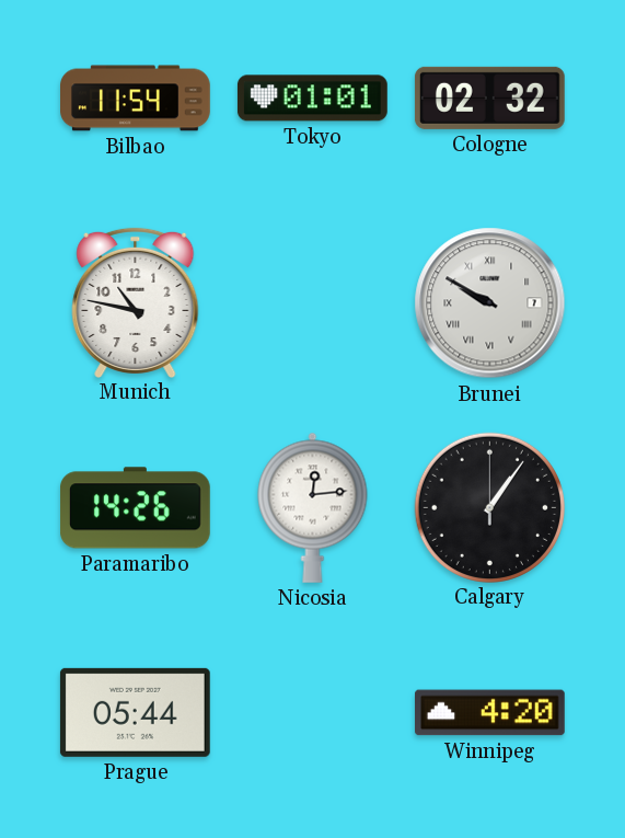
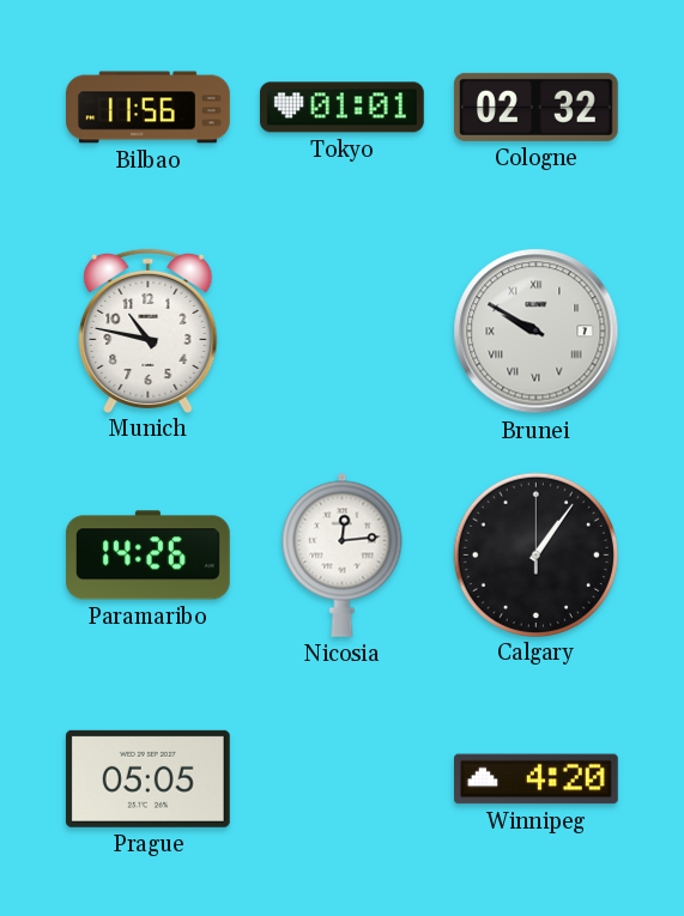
Bilbao: 11:54 -> 11:56
Prague: 05:44 -> 05:05
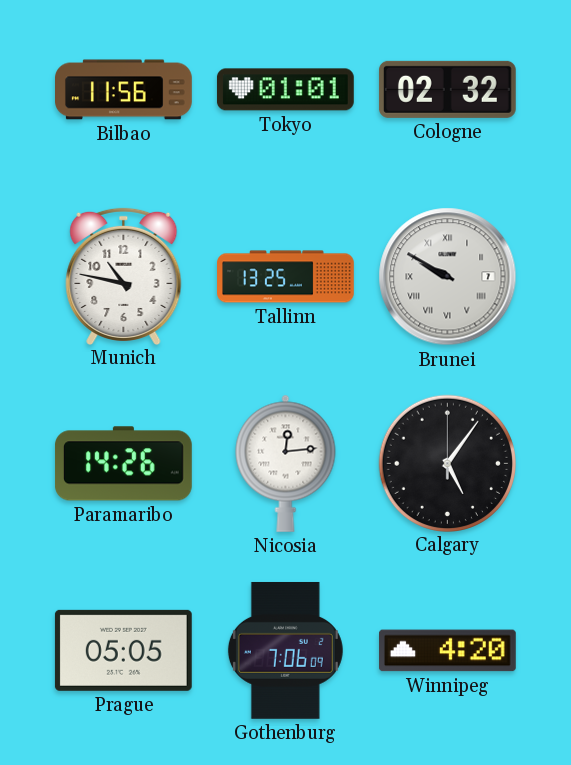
Tallinn: none -> 13:25
Calgary: 1:06 -> 5:06
Gothenburg: none -> 7:06
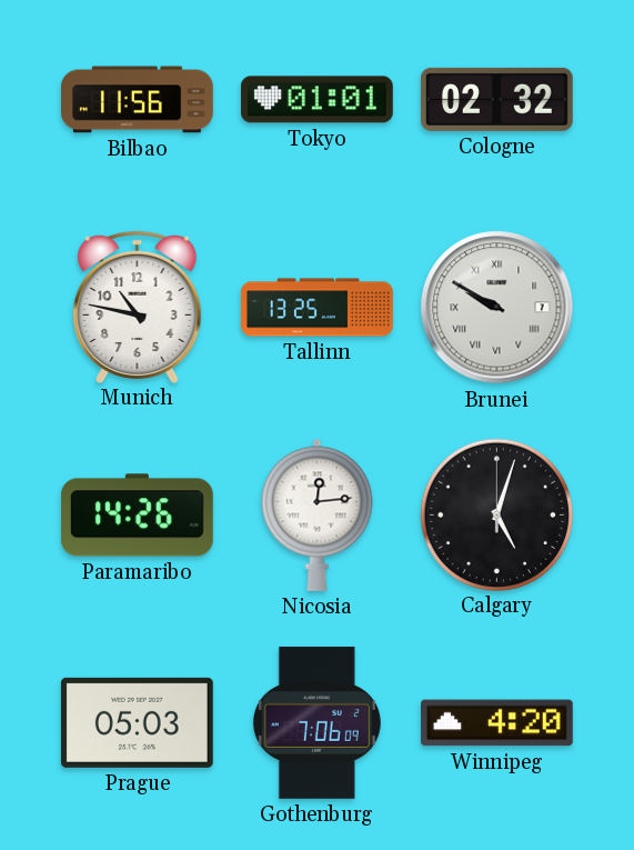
Calgary: 5:06 -> 5:03
Prague: 05:05 -> 05:03
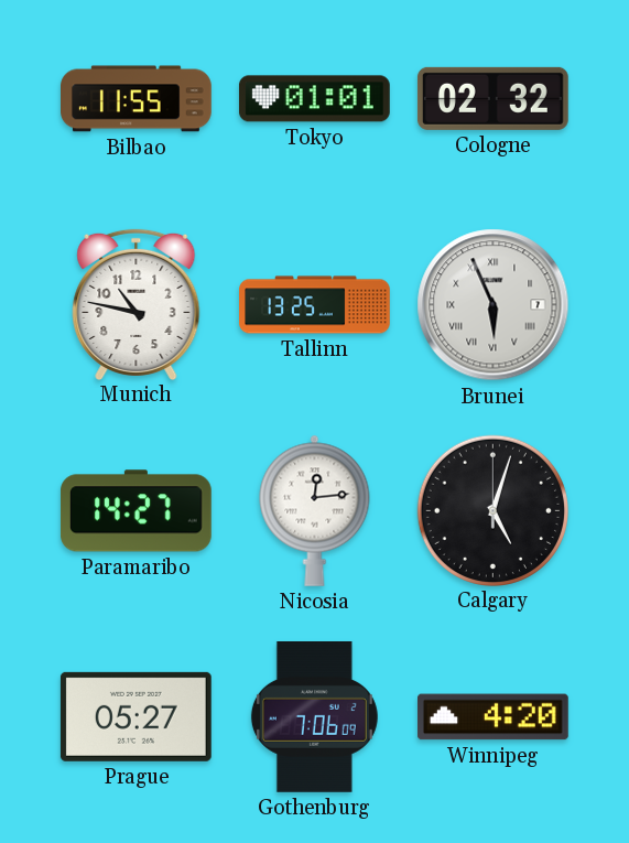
Bilbao: 11:56 -> 11:55
Brunei: 9:50 -> 5:56
Paramaribo: 14:26 -> 14:27
Prague: 05:03 -> 05:27
